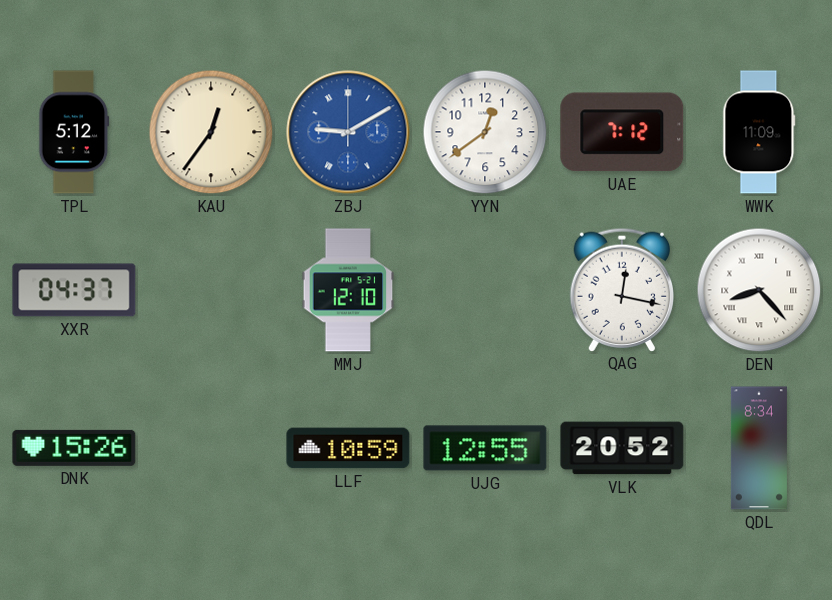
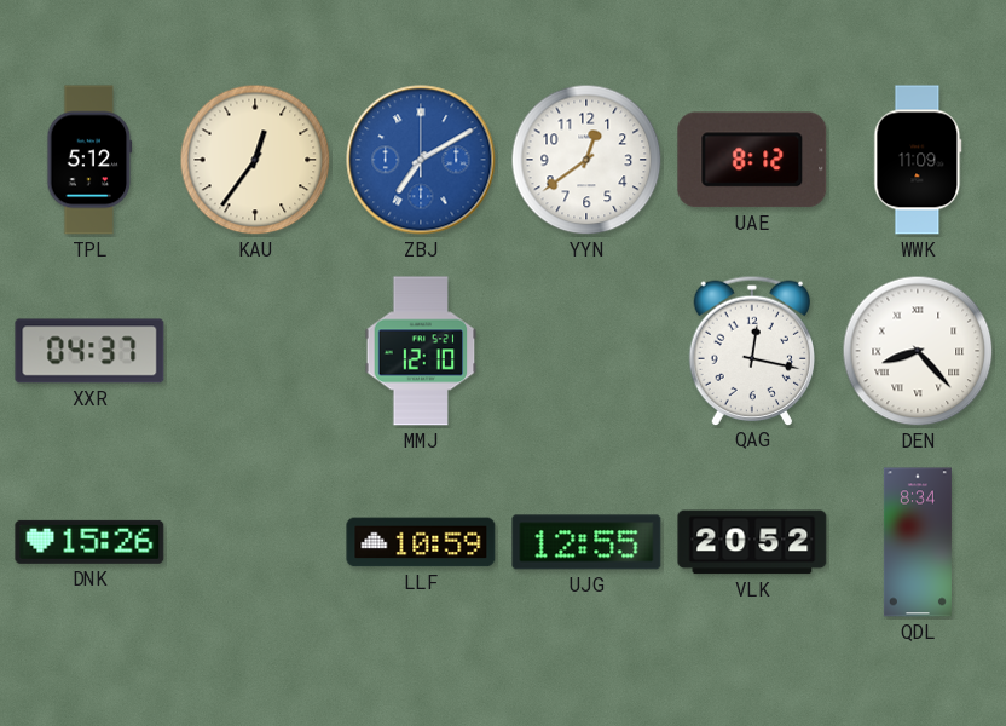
ZBJ: 9:10 -> 7:10
UAE: 7:12 -> 8:12
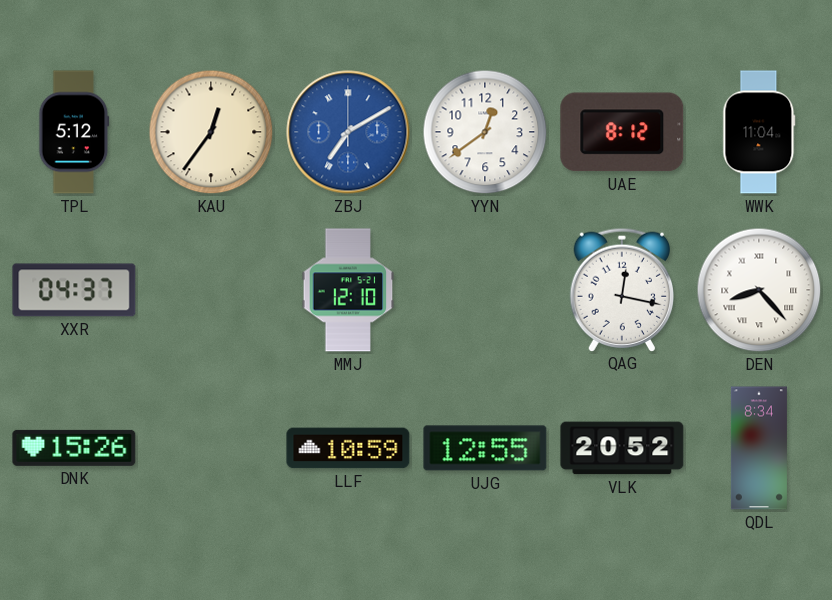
WWK: 11:09 -> 11:04
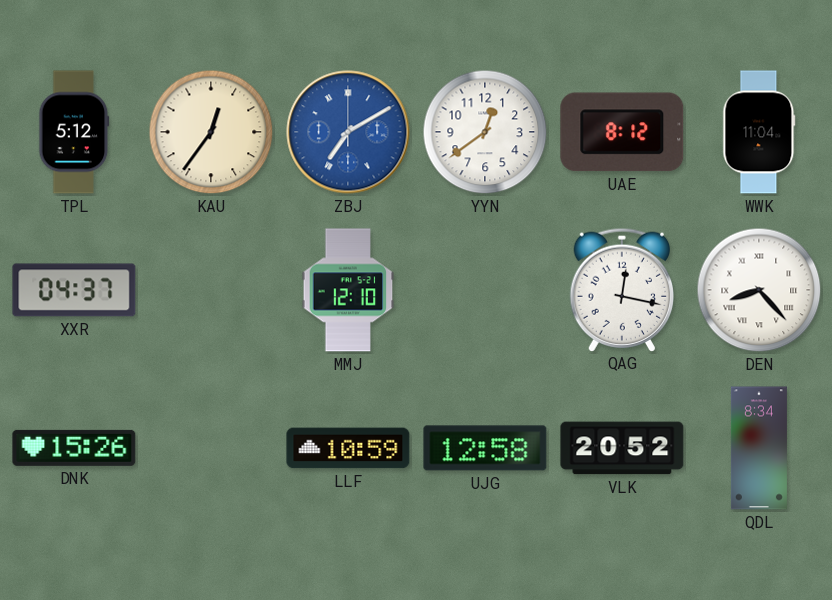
UJG: 12:55 -> 12:58
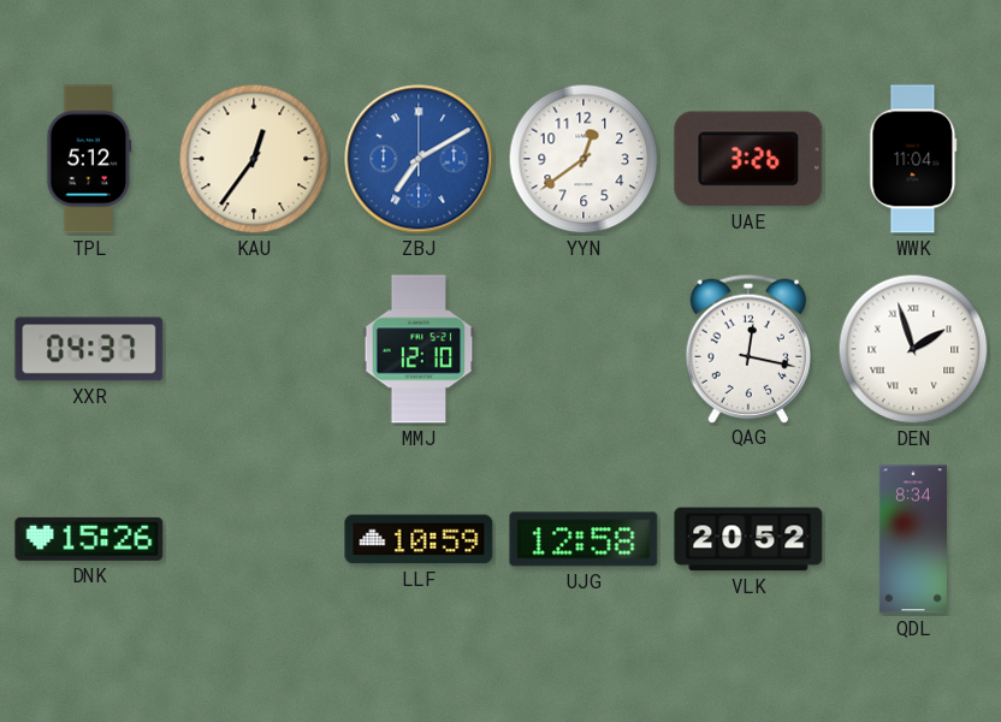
UAE: 8:12 -> 3:26
DEN: 8:23 -> 1:57
